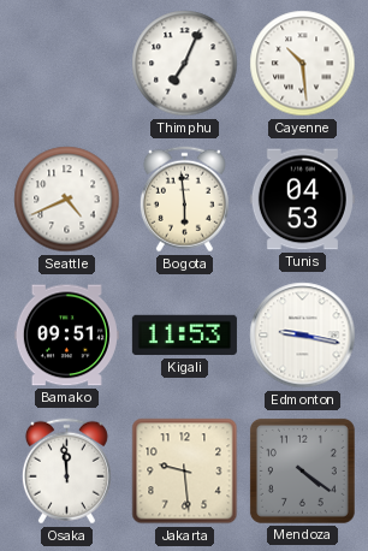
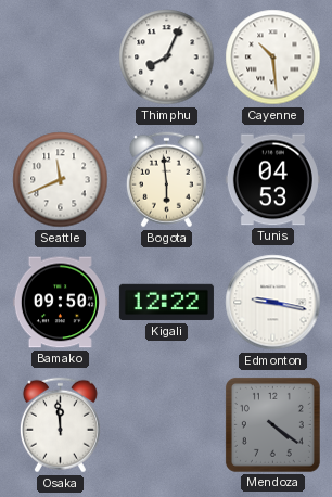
Thimphu: 7:04 -> 8:04
Seattle: 4:41 -> 11:41
Bamako: 09:51 -> 09:50
Kigali: 11:53 -> 12:22
Jakarta: 9:29 -> none
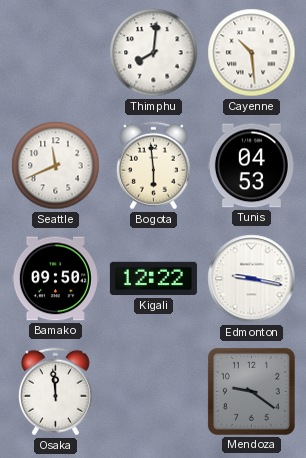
Thimphu: 8:04 -> 8:01
Mendoza: 4:21 -> 9:21
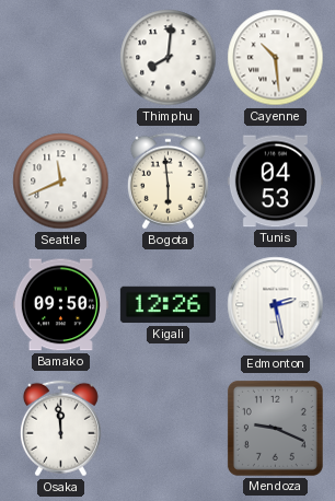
Kigali: 12:22 -> 12:26
Edmonton: 9:17 -> 2:28
Mendoza: 9:21 -> 9:19
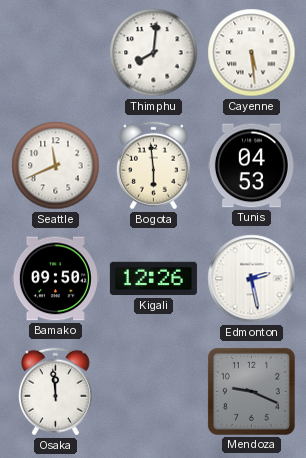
Cayenne: 10:29 -> 5:29
